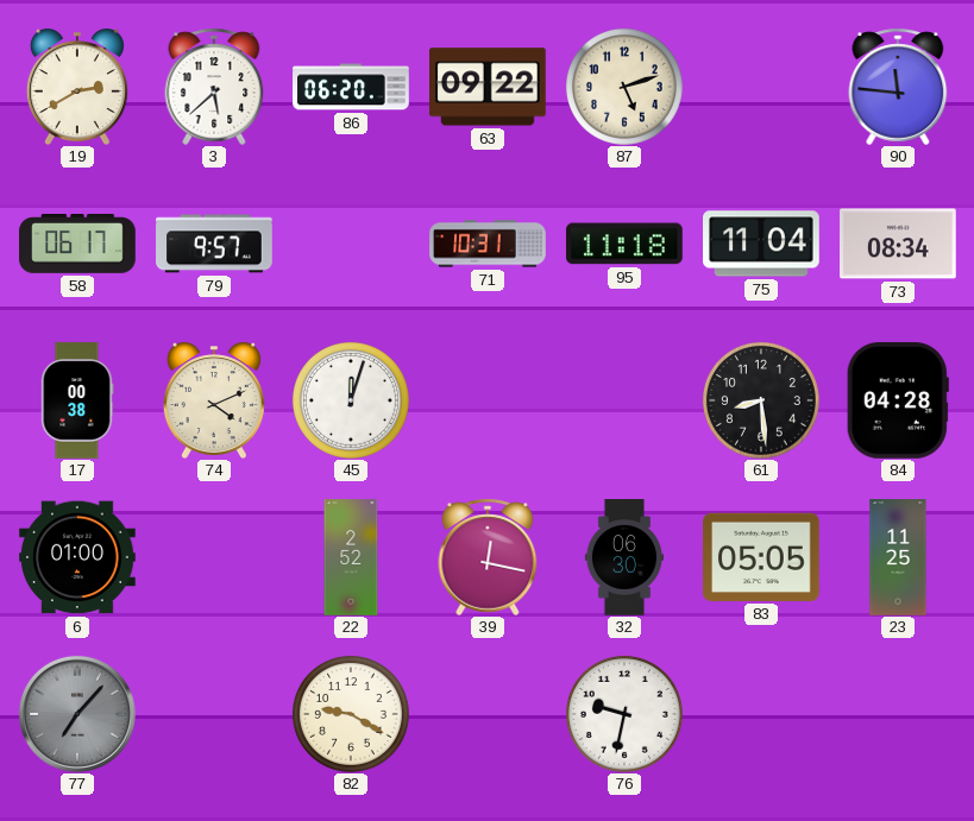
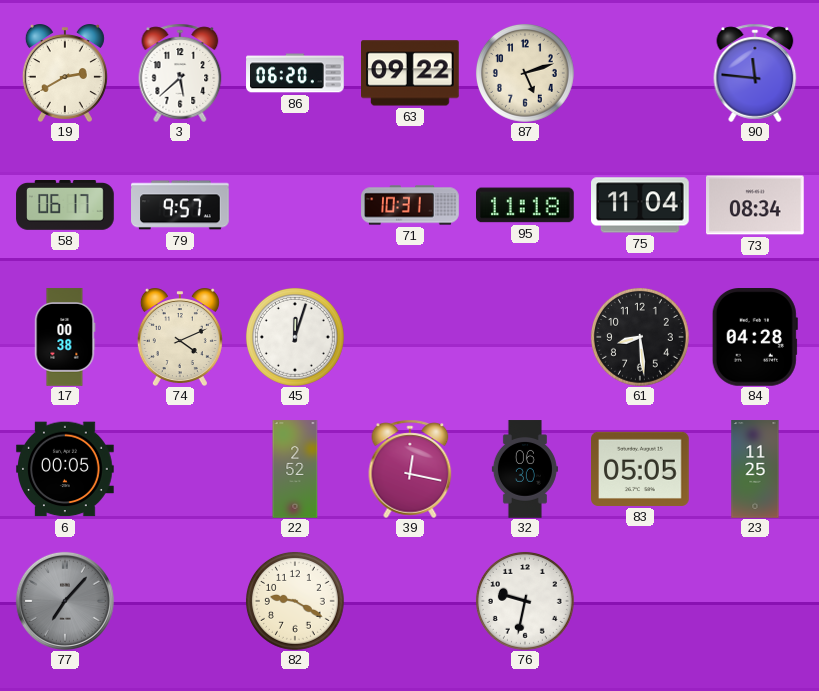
6: 01:00 -> 00:05
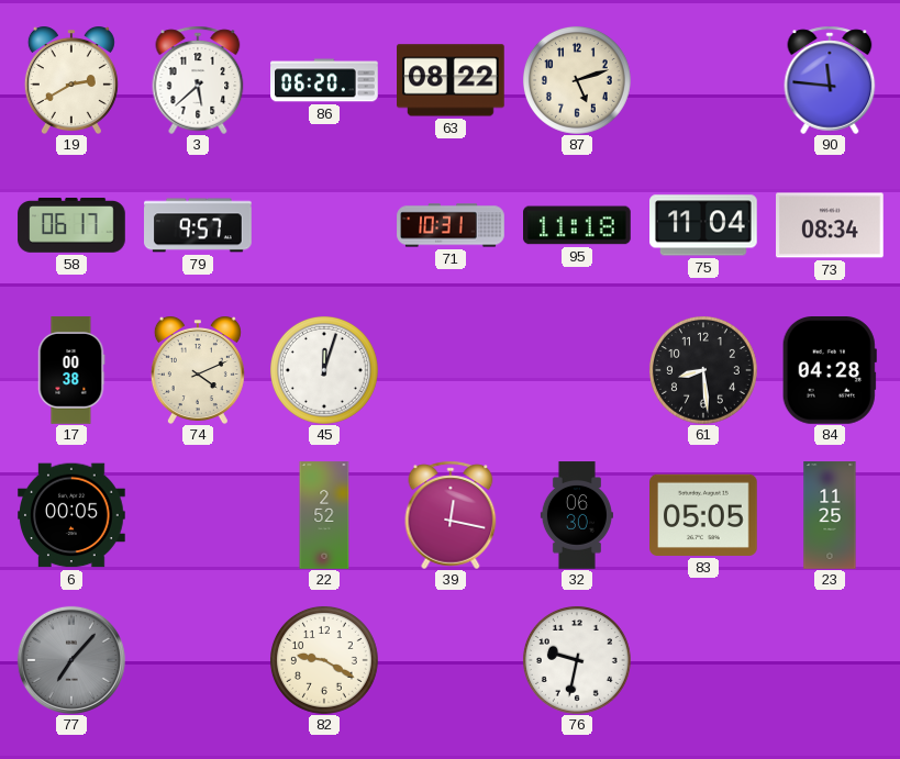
63: 09:22 -> 08:22
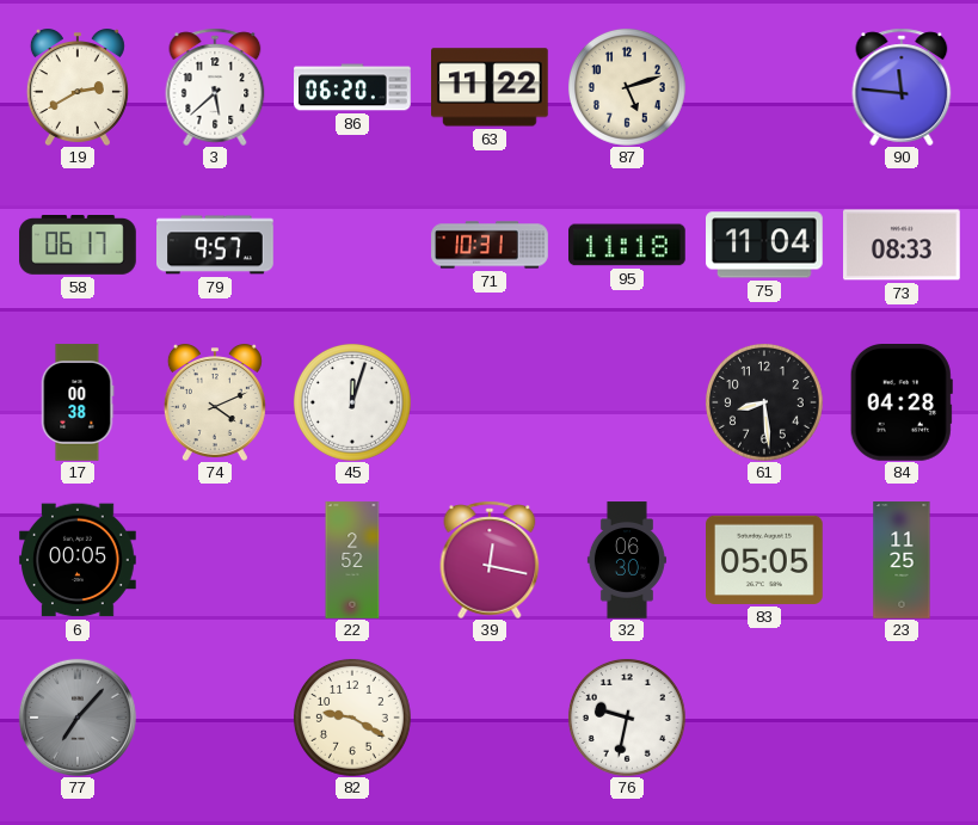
63: 08:22 -> 11:22
73: 08:34 -> 08:33
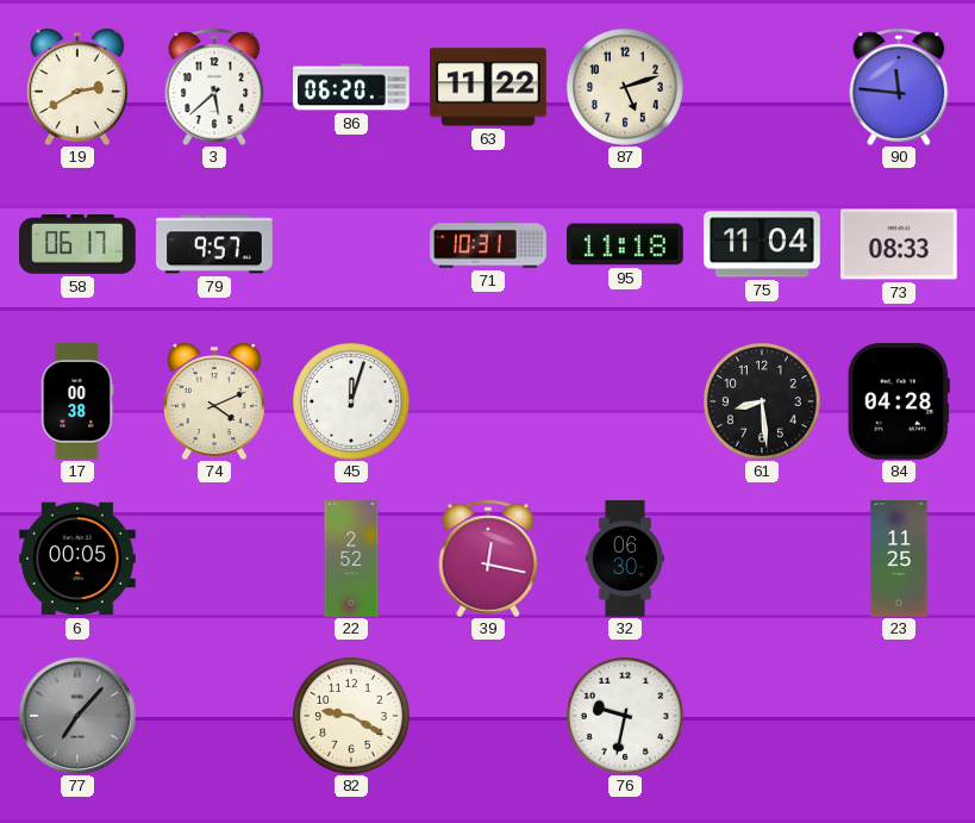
83: 05:05 -> none
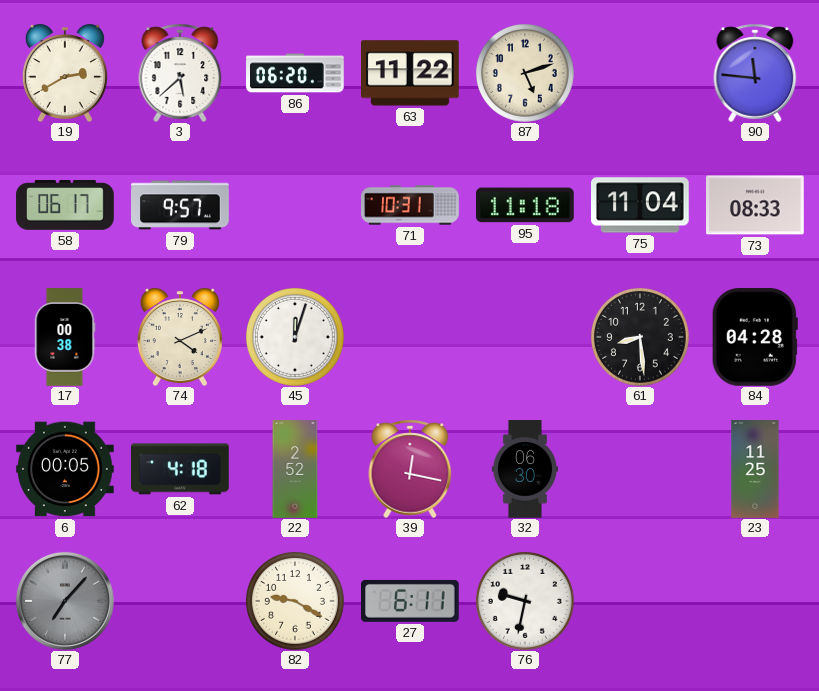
62: none -> 4:18
27: none -> 6:11
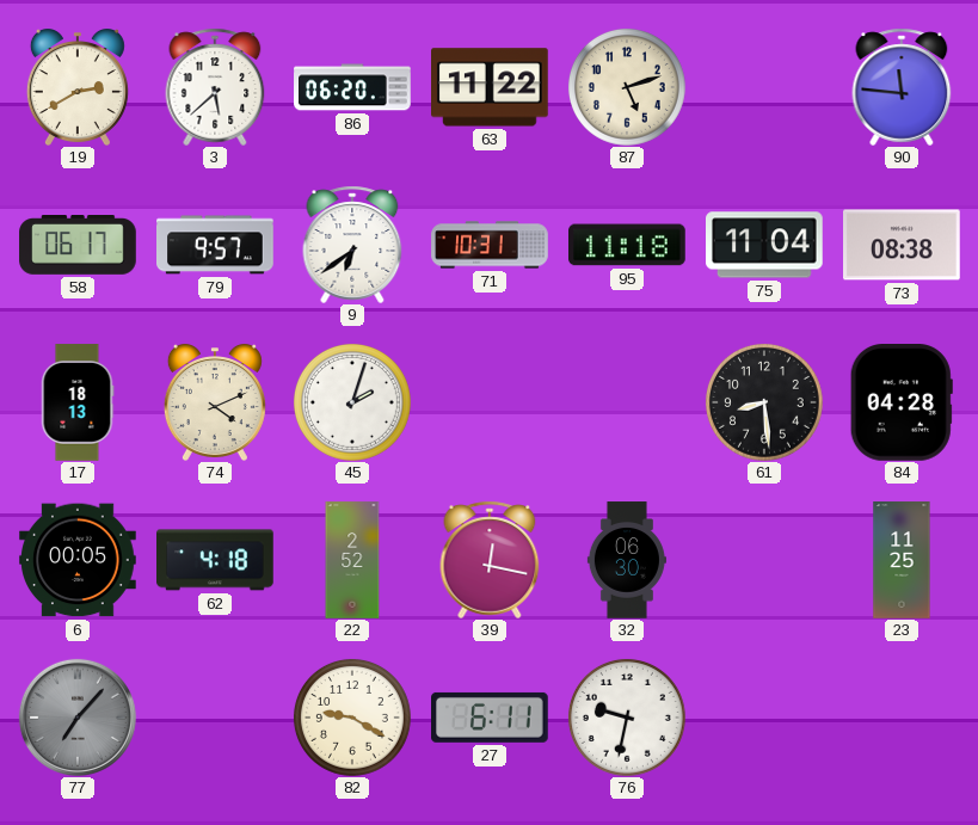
9: none -> 6:39
73: 08:33 -> 08:38
17: 00:38 -> 18:13
45: 12:03 -> 2:03
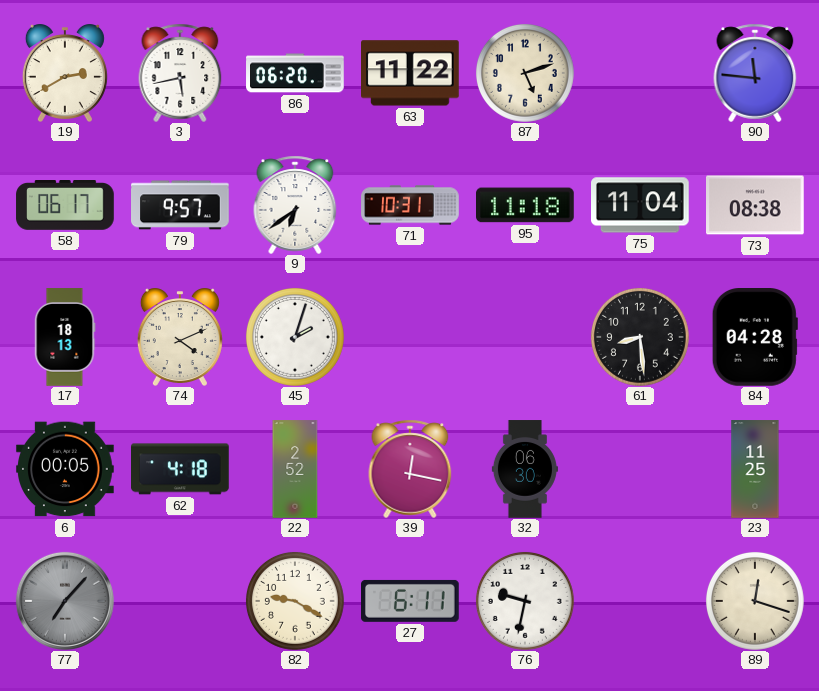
3: 5:38 -> 5:43
89: none -> 12:18
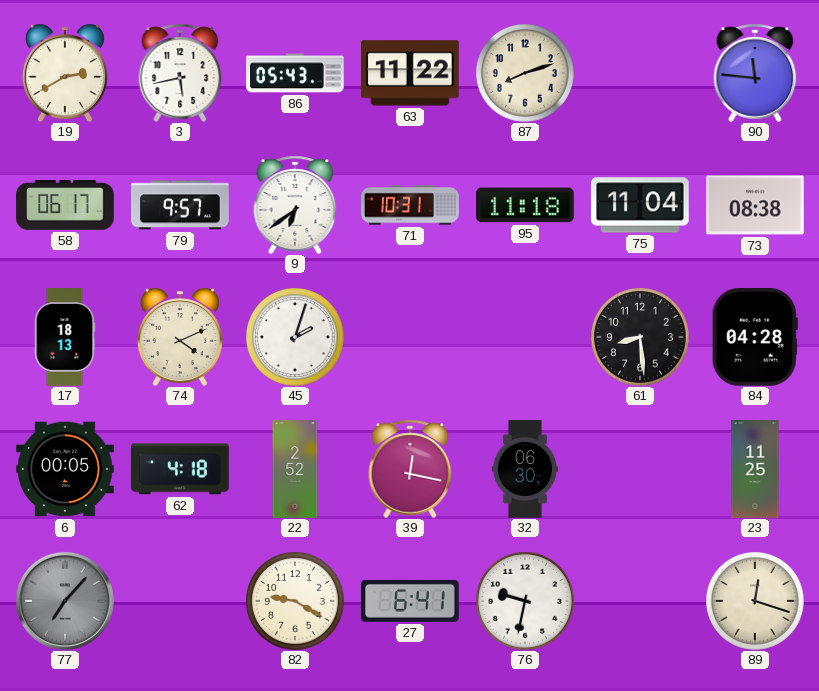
86: 06:20 -> 05:43
87: 5:12 -> 8:12
27: 6:11 -> 6:41
